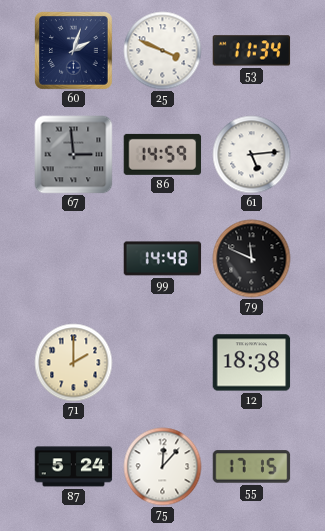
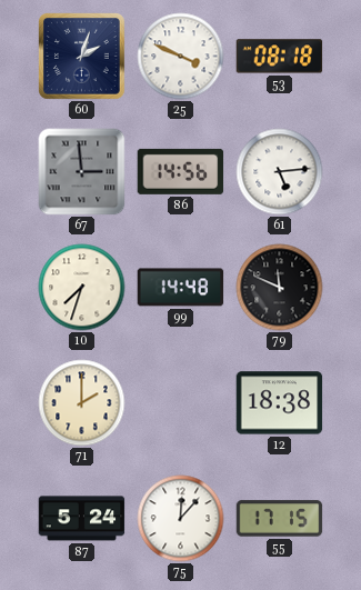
53: 11:34 -> 08:18
86: 14:59 -> 14:56
10: none -> 7:33
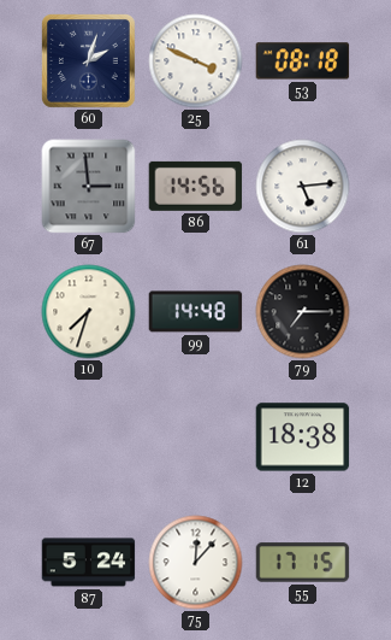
79: 11:49 -> 7:15
71: 2:00 -> none
